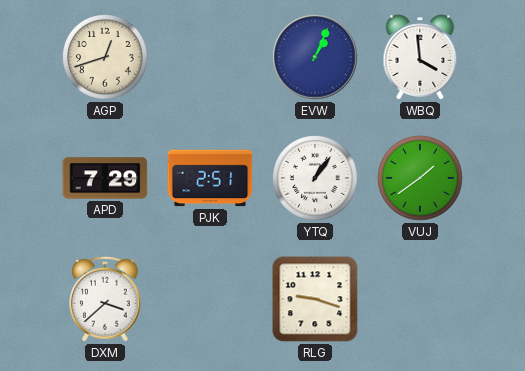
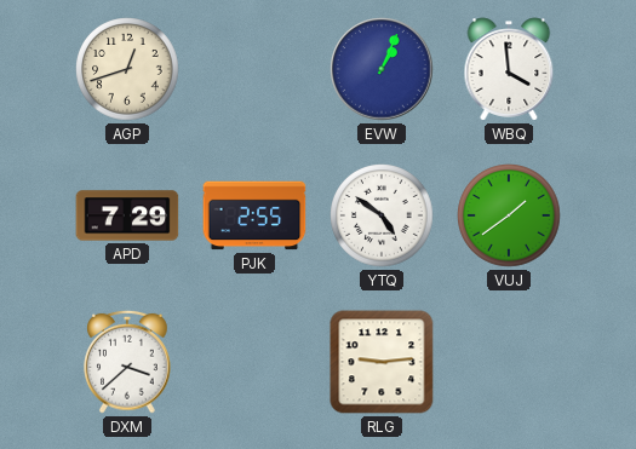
PJK: 2:51 -> 2:55
YTQ: 1:06 -> 4:51
RLG: 9:18 -> 9:14
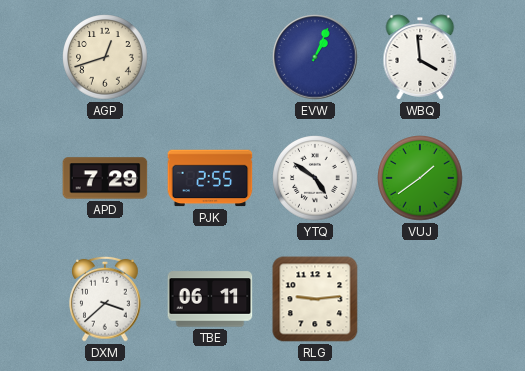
TBE: none -> 06:11
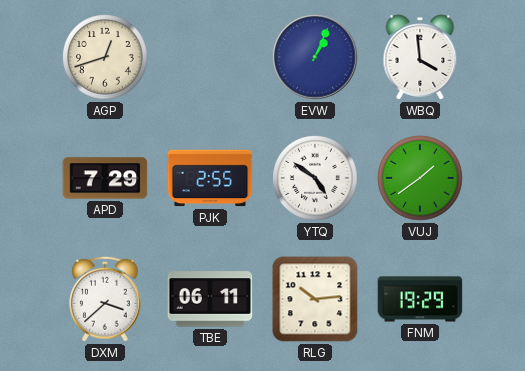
RLG: 9:14 -> 10:14
FNM: none -> 19:29
